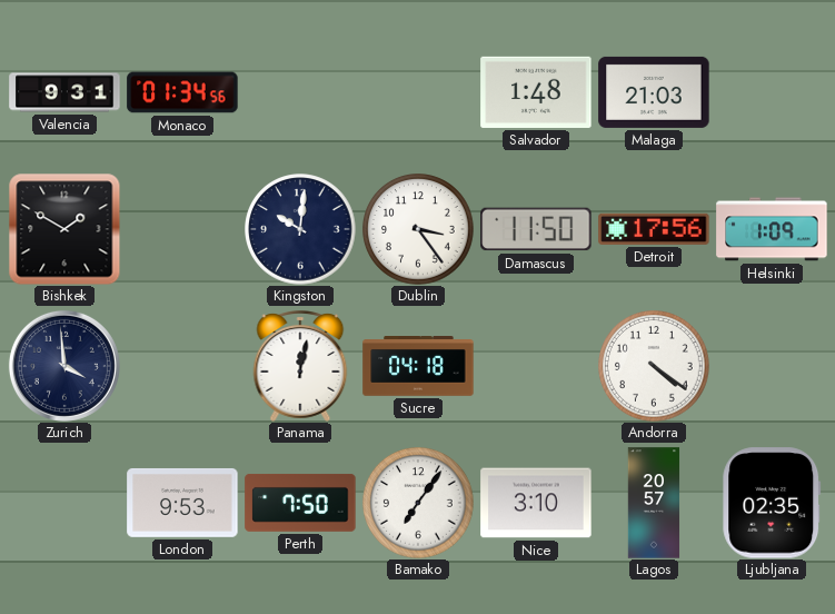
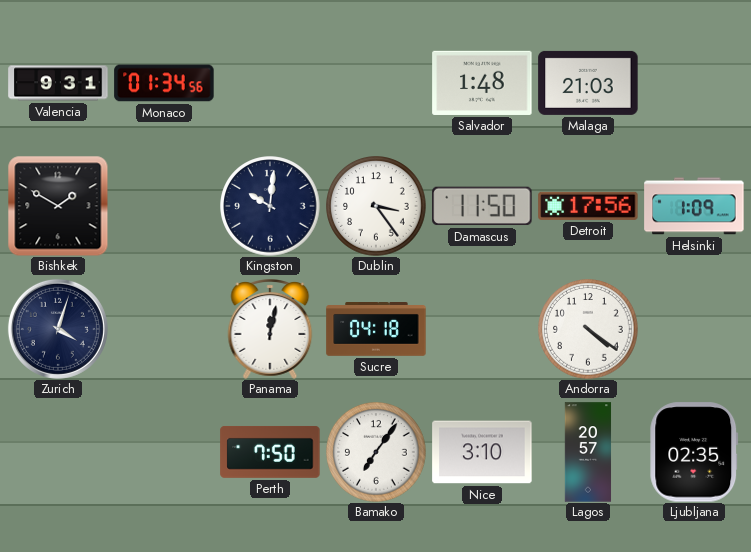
Zurich: 3:59 -> 4:03
London: 9:53 -> none
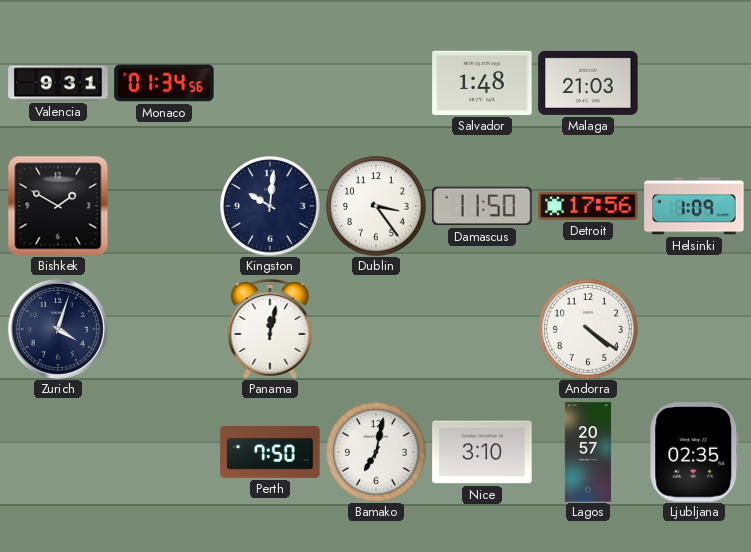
Sucre: 04:18 -> none
Bamako: 7:06 -> 7:02
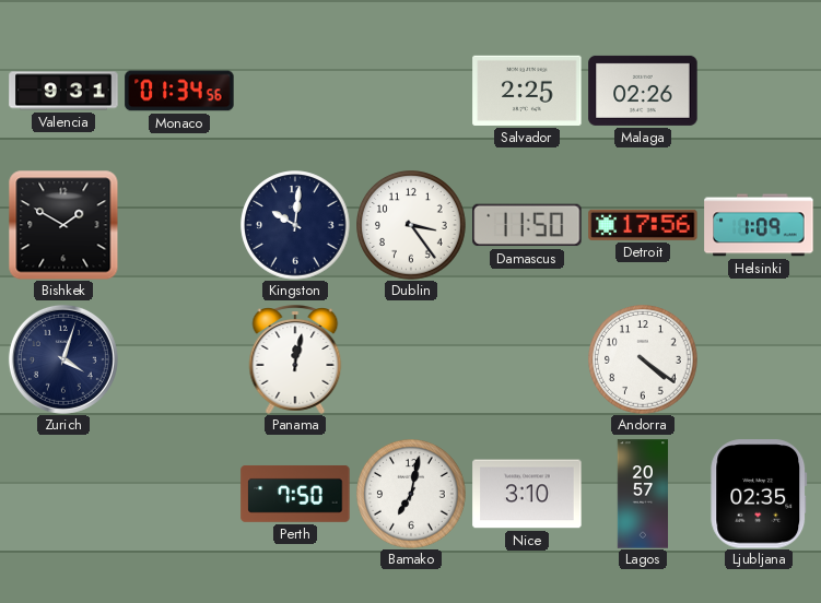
Salvador: 1:48 -> 2:25
Malaga: 21:03 -> 02:26
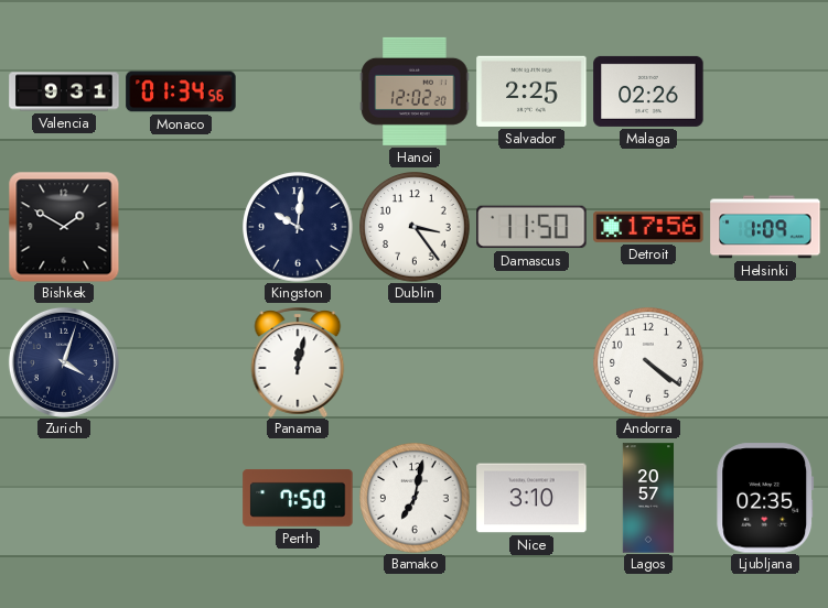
Hanoi: none -> 12:02
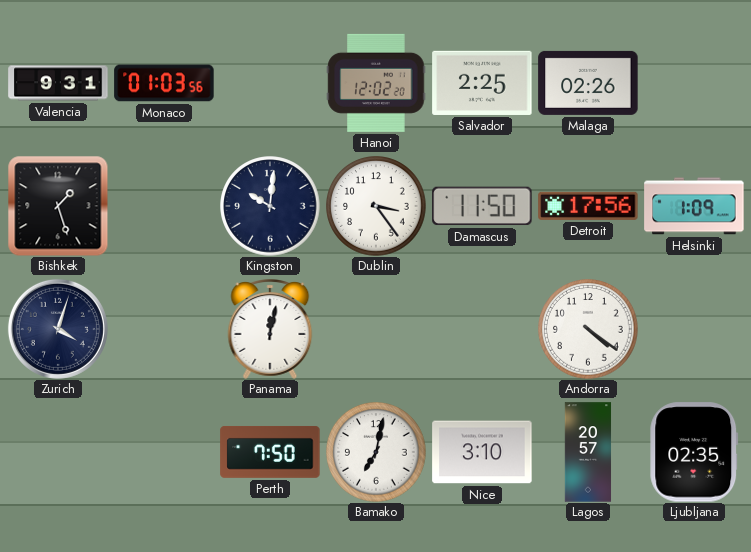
Monaco: 01:34 -> 01:03
Bishkek: 1:50 -> 1:27
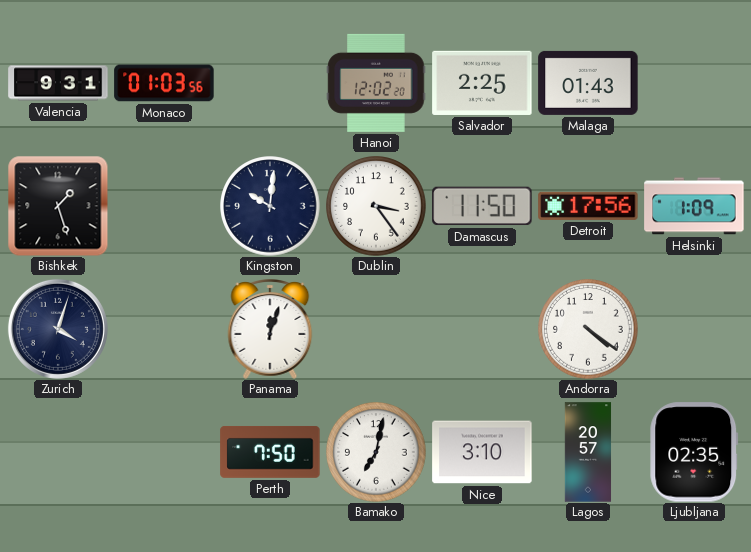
Malaga: 02:26 -> 01:43
Panama: 12:02 -> 12:03
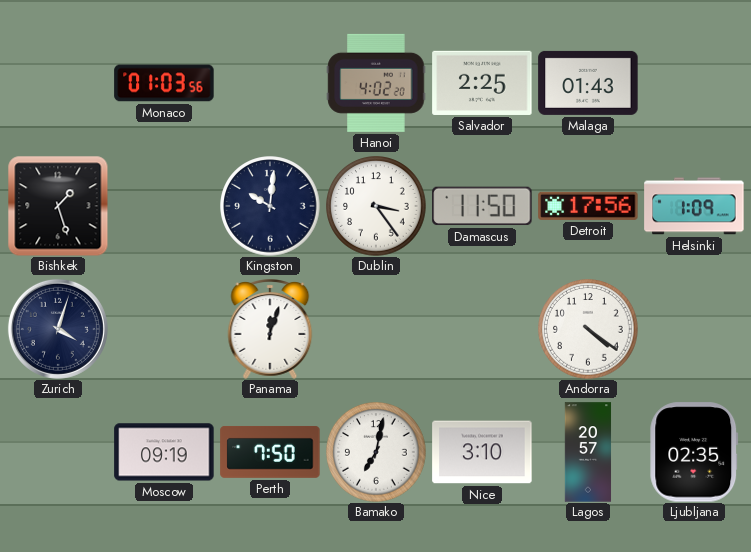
Valencia: 9:31 -> none
Hanoi: 12:02 -> 4:02
Moscow: none -> 09:19
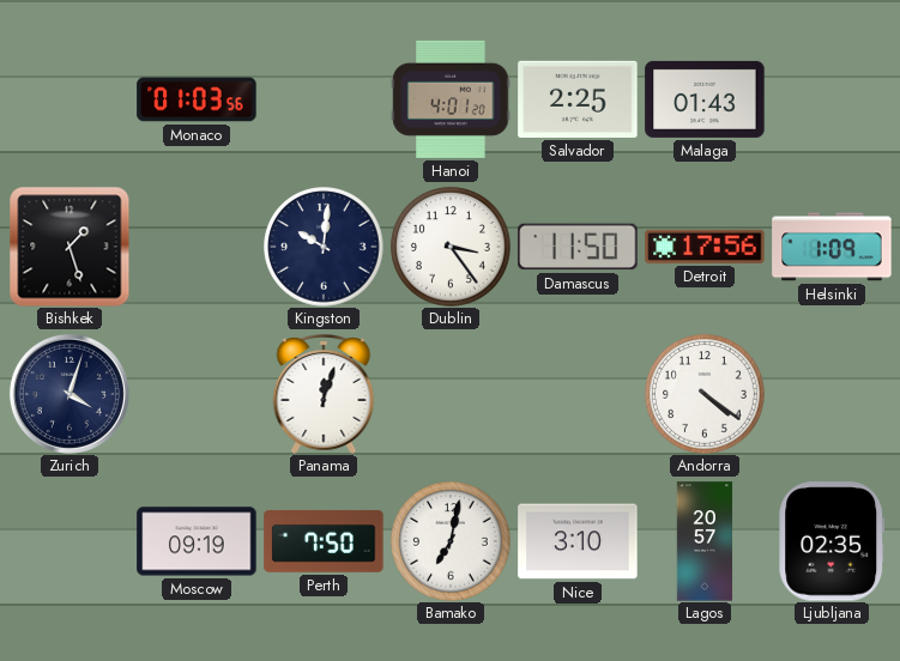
Hanoi: 4:02 -> 4:01
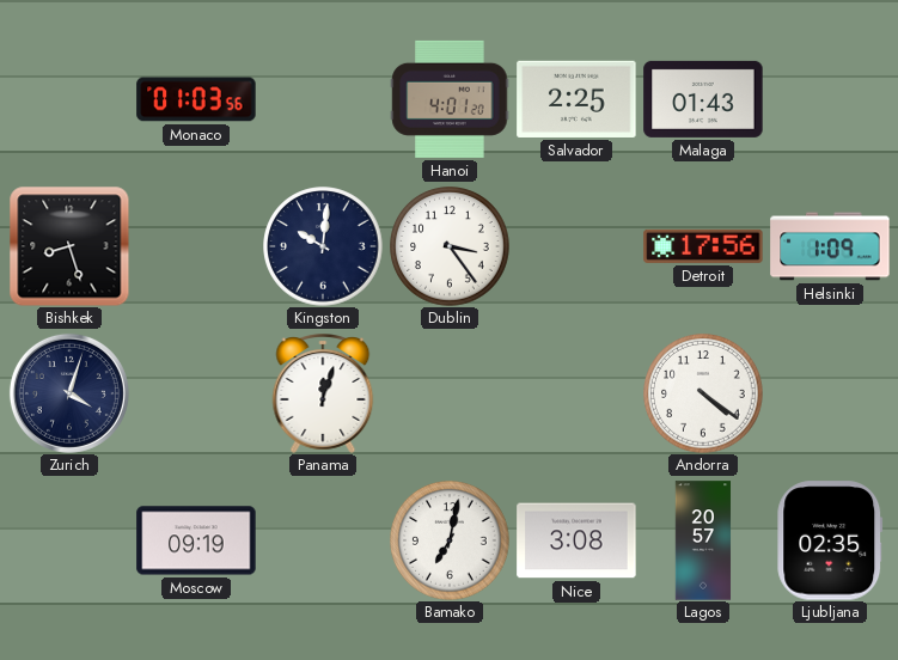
Bishkek: 1:27 -> 8:27
Damascus: 11:50 -> none
Perth: 7:50 -> none
Nice: 3:10 -> 3:08
